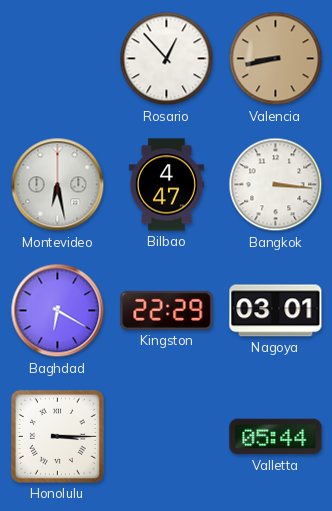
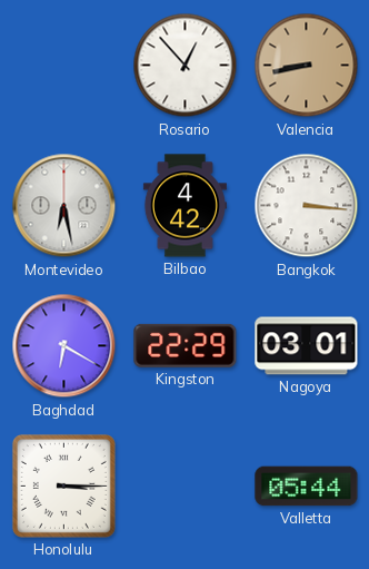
Bilbao: 4:47 -> 4:42
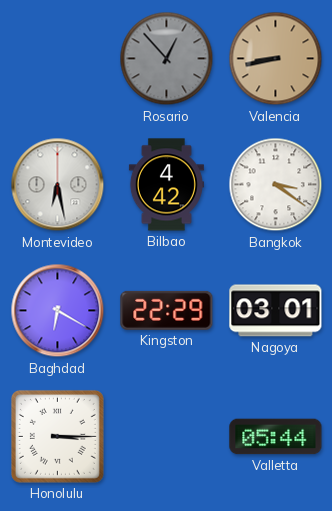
Rosario dial: white -> grey
Bangkok: 3:16 -> 3:21
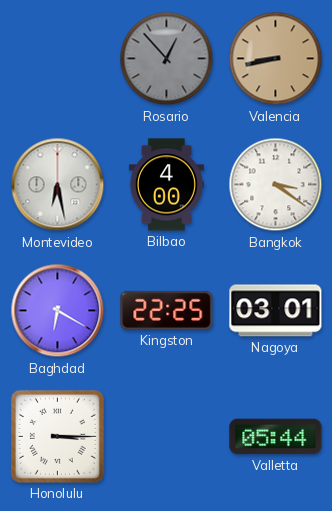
Bilbao: 4:42 -> 4:00
Kingston: 22:29 -> 22:25
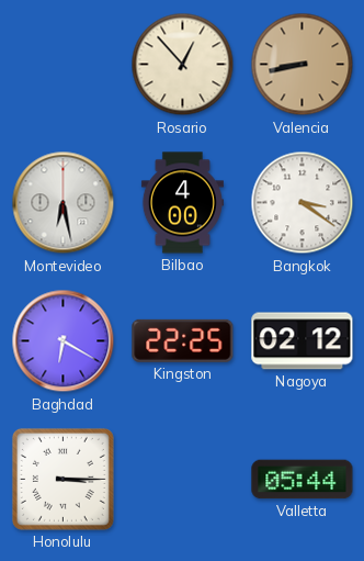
Rosario dial: grey -> cream
Nagoya: 03:01 -> 02:12
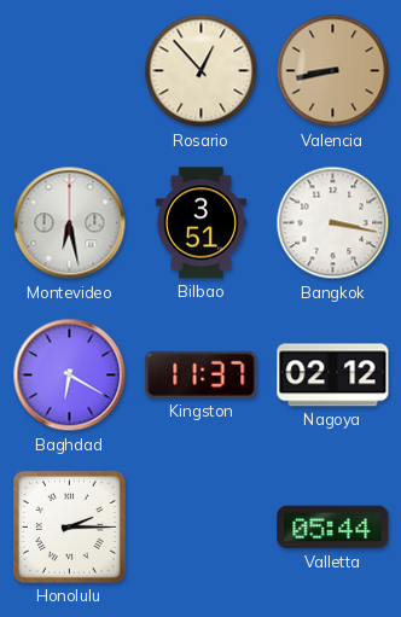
Bilbao: 4:00 -> 3:51
Bangkok: 3:21 -> 3:17
Kingston: 22:25 -> 11:37
Honolulu: 3:15 -> 2:15
